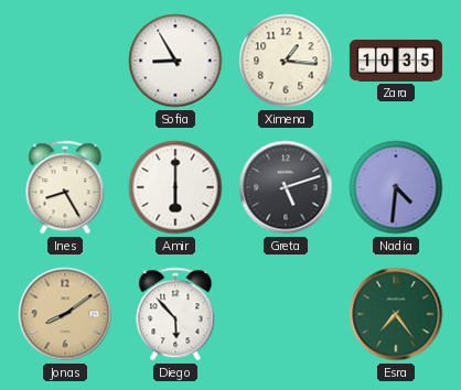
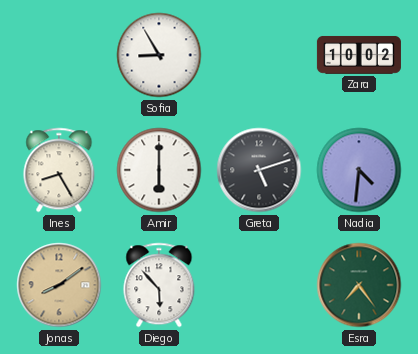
Ximena: 1:16 -> none
Zara: 10:35 -> 10:02
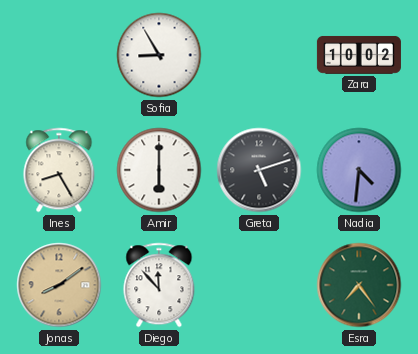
Diego: 5:53 -> 11:53
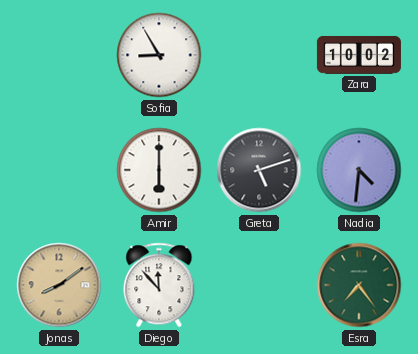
Ines: 8:25 -> none
